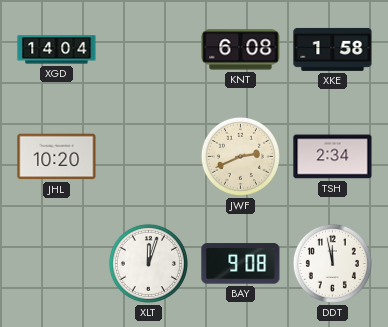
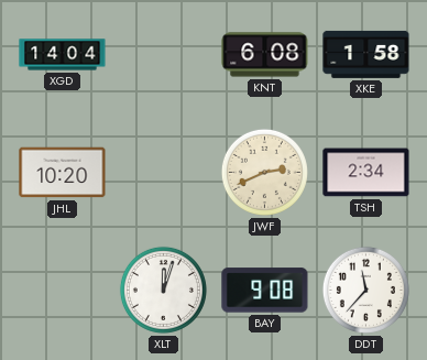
DDT: 11:58 -> 11:37
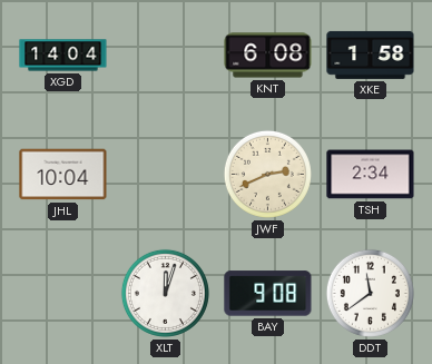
JHL: 10:20 -> 10:04
DDT: 11:37 -> 11:39
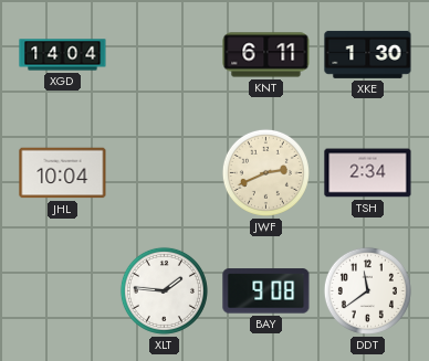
KNT: 6:08 -> 6:11
XKE: 1:58 -> 1:30
XLT: 12:03 -> 1:46
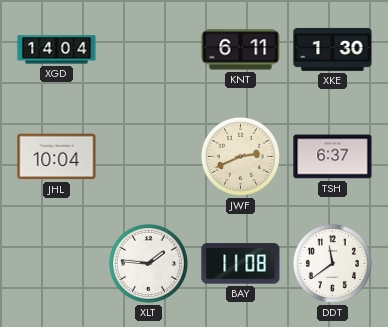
TSH: 2:34 -> 6:37
BAY: 9:08 -> 11:08
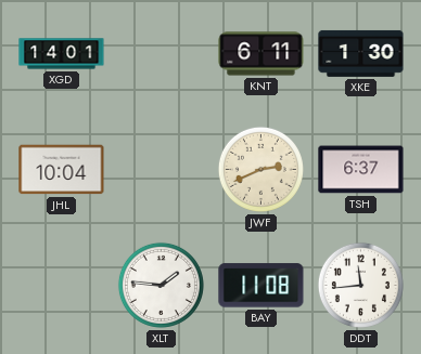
XGD: 14:04 -> 14:01
DDT: 11:39 -> 11:44
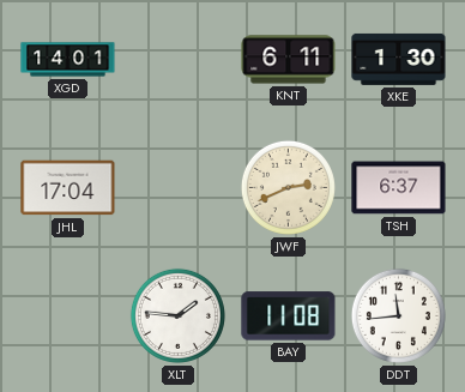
JHL: 10:04 -> 17:04
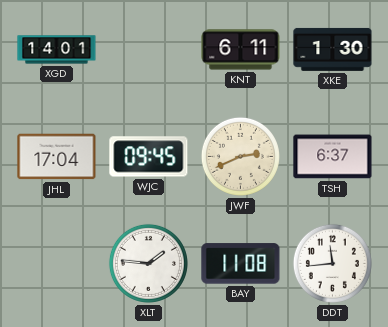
WJC: none -> 09:45
